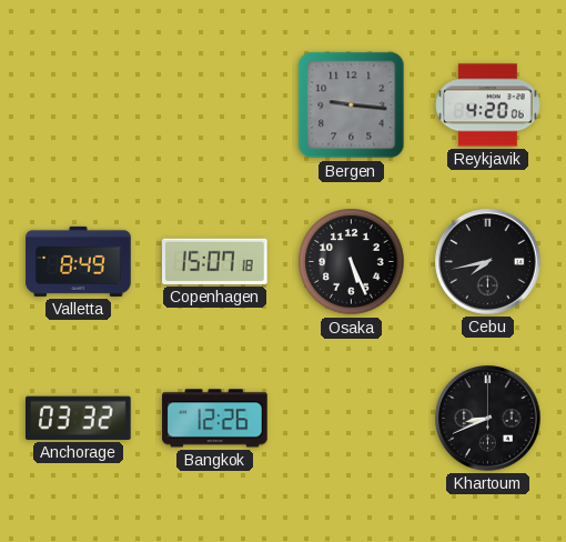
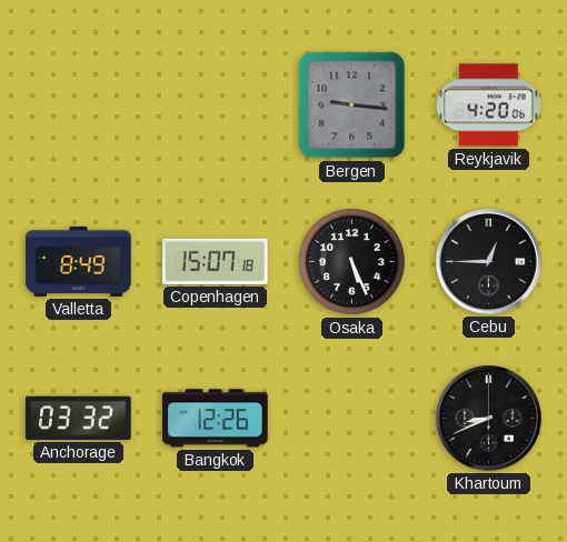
Cebu: 7:43 -> 12:45
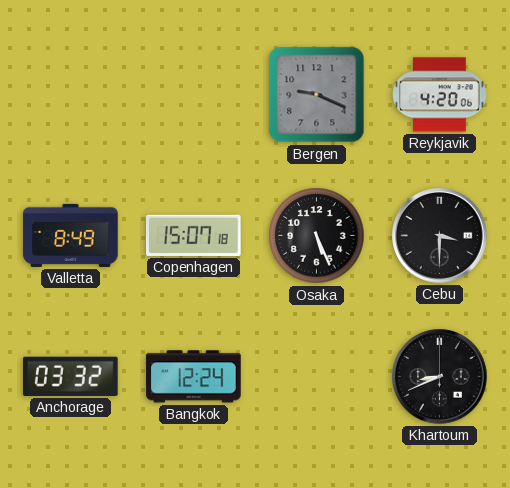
Bergen: 9:16 -> 9:19
Cebu: 12:45 -> 3:30
Bangkok: 12:26 -> 12:24
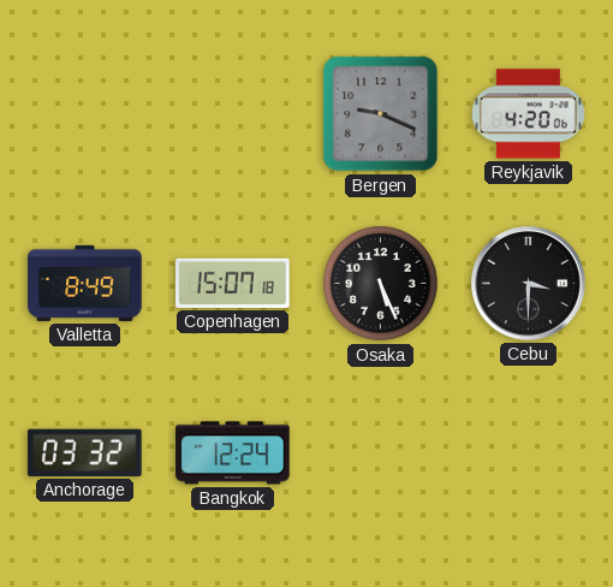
Khartoum: 8:41 -> none
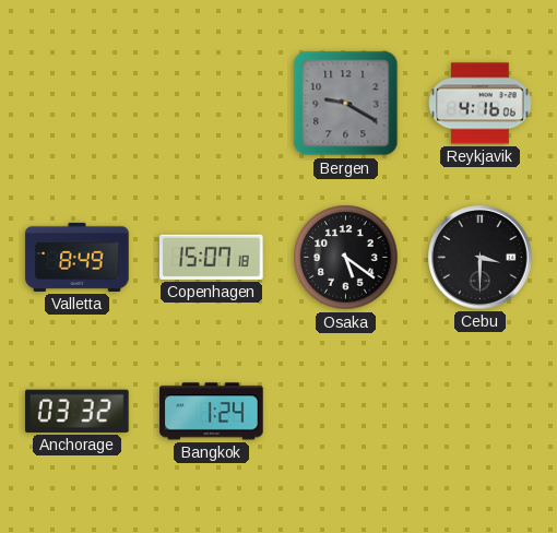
Bergen: 9:19 -> 9:20
Reykjavik: 4:20 -> 4:16
Osaka: 5:26 -> 5:21
Bangkok: 12:24 -> 1:24
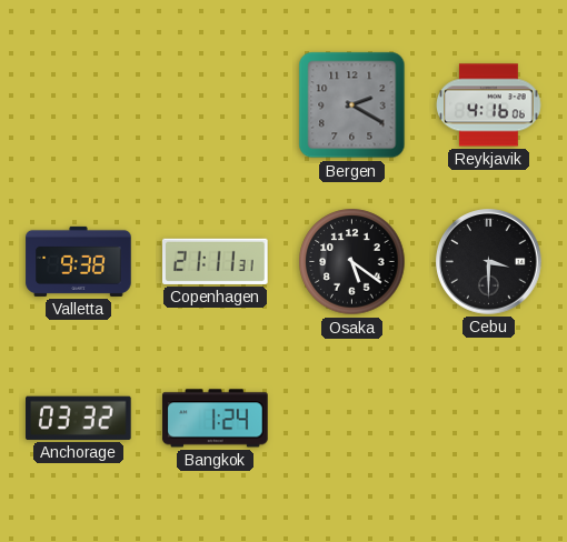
Bergen: 9:20 -> 2:20
Valletta: 8:49 -> 9:38
Copenhagen: 15:07 -> 21:11
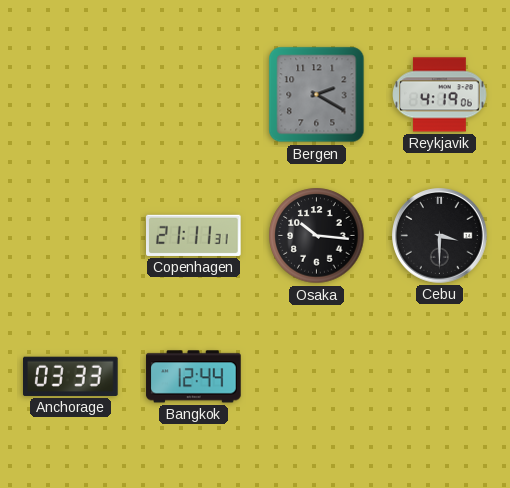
Reykjavik: 4:16 -> 4:19
Valletta: 9:38 -> none
Osaka: 5:21 -> 10:16
Anchorage: 03:32 -> 03:33
Bangkok: 1:24 -> 12:44
